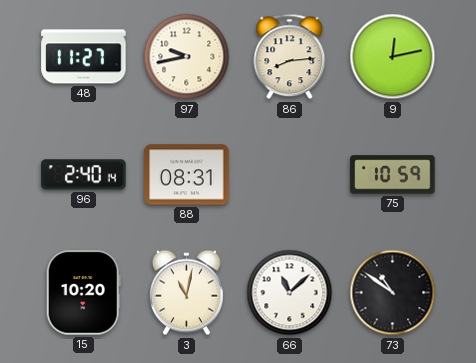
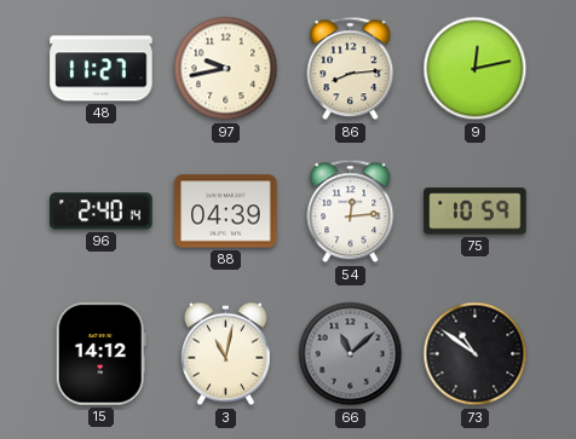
88: 08:31 -> 04:39
54: none -> 12:14
15: 10:20 -> 14:12
66 dial: white -> grey
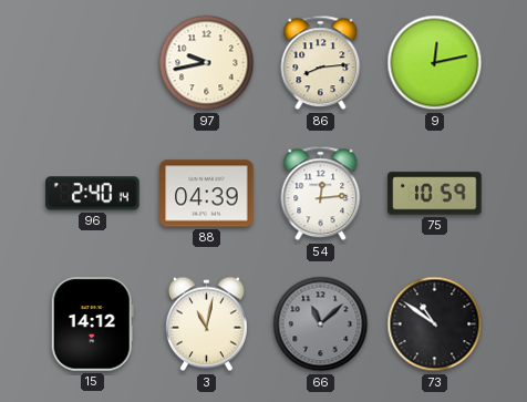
48: 11:27 -> none
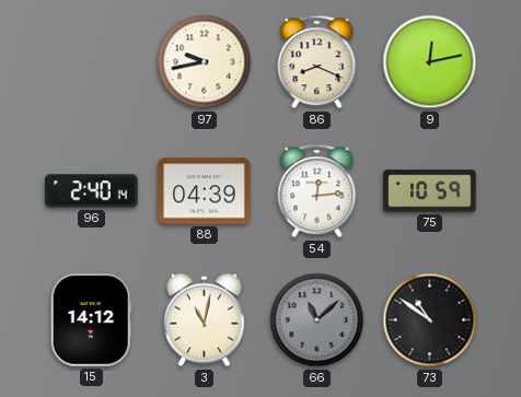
86: 8:14 -> 8:19
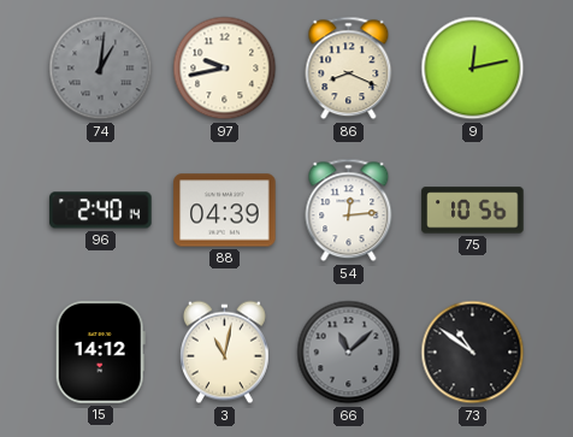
74: none -> 1:01
75: 10:59 -> 10:56
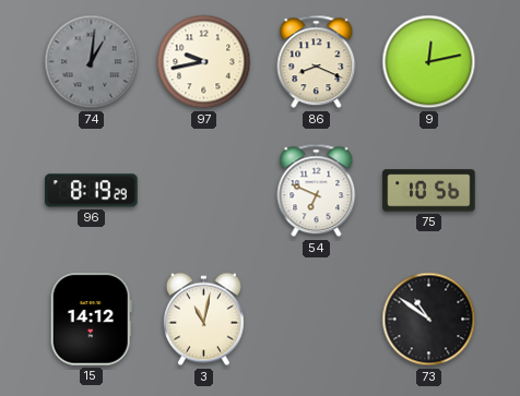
96: 2:40 -> 8:19
88: 04:39 -> none
54: 12:14 -> 6:49
66: 11:08 -> none
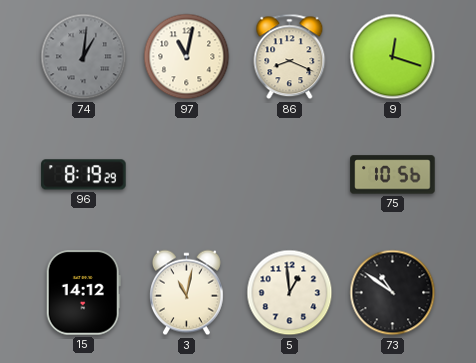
97: 9:43 -> 11:02
9: 12:13 -> 12:18
54: 6:49 -> none
5: none -> 12:59
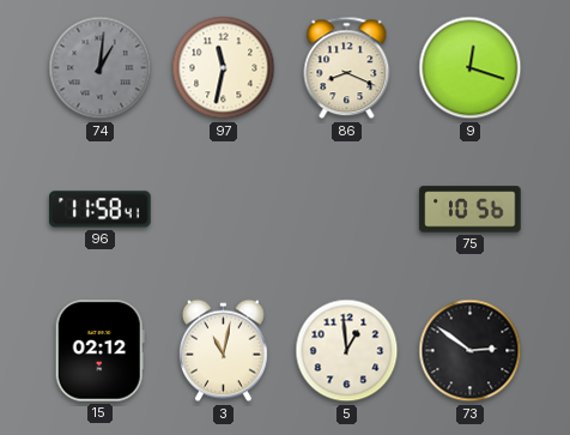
97: 11:02 -> 11:32
96: 8:19 -> 11:58
15: 14:12 -> 02:12
73: 10:51 -> 2:51
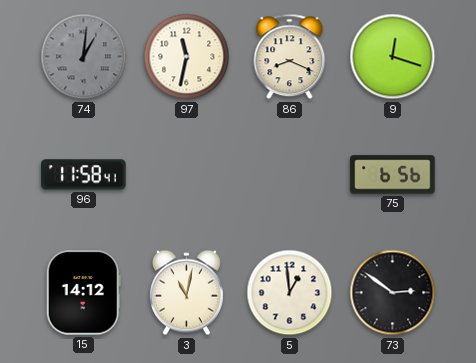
75: 10:56 -> 6:56
15: 02:12 -> 14:12
